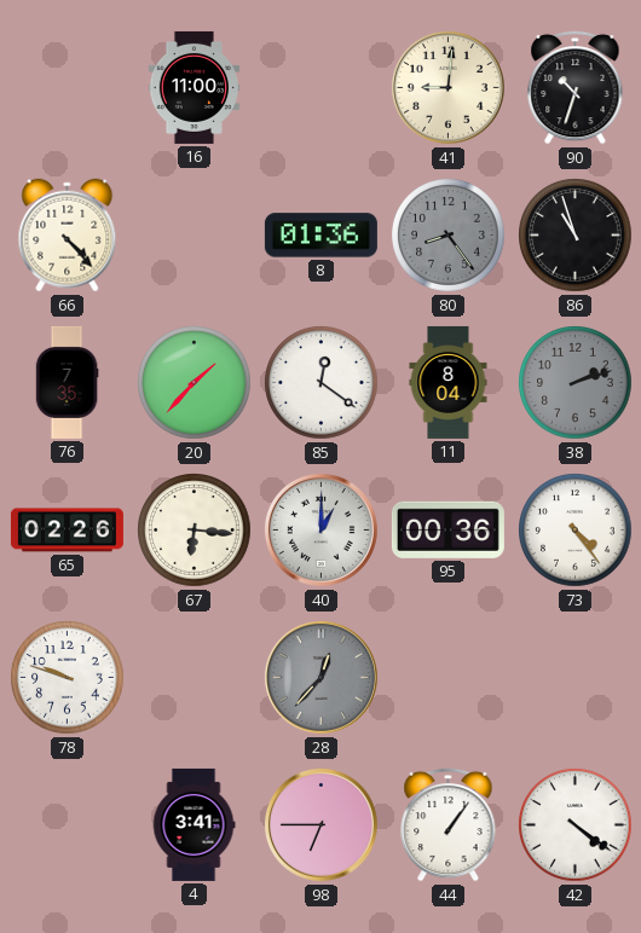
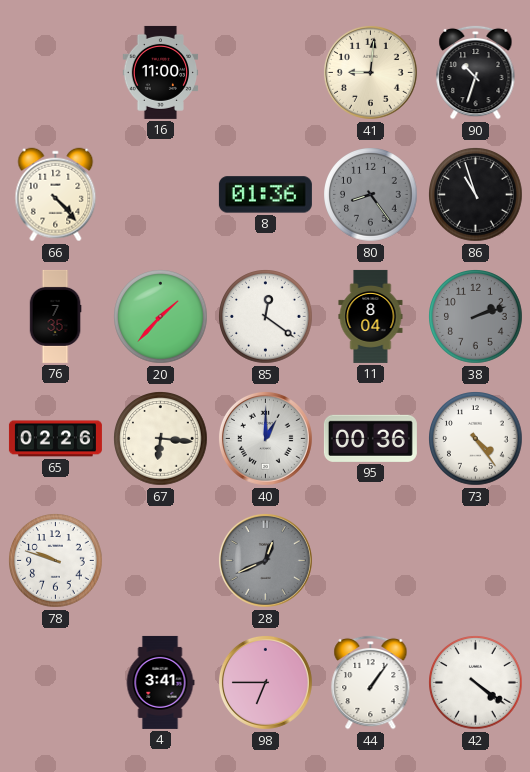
28: 12:37 -> 12:41
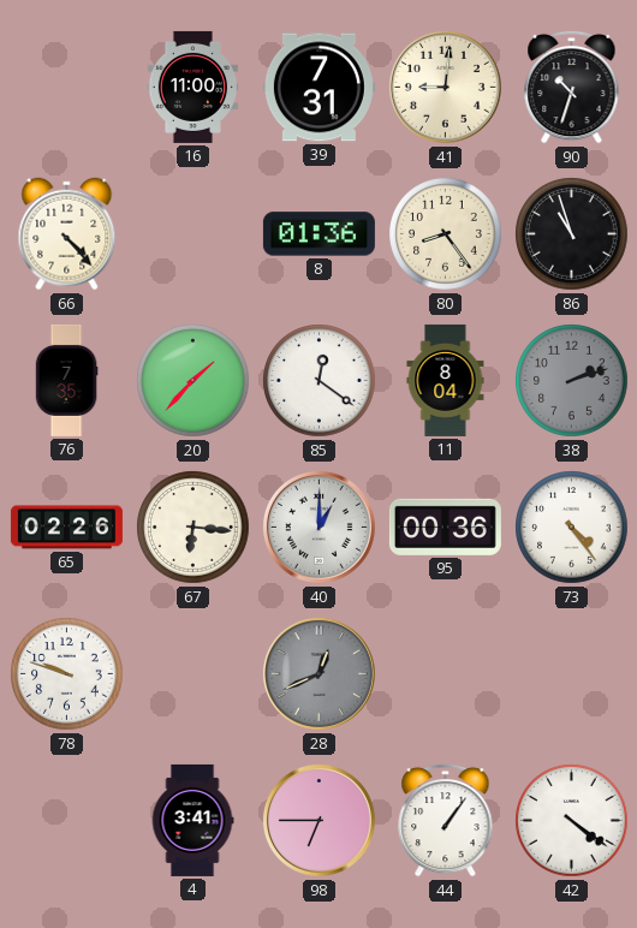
39: none -> 7:31
80 dial: grey -> cream
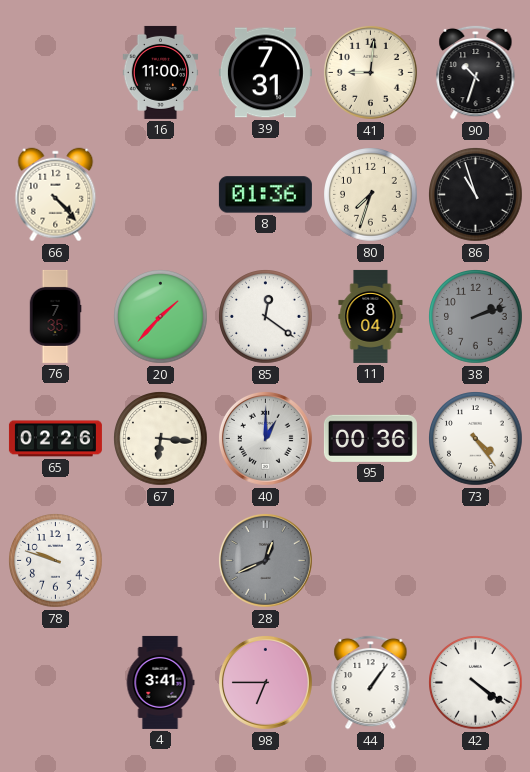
80: 8:24 -> 7:33
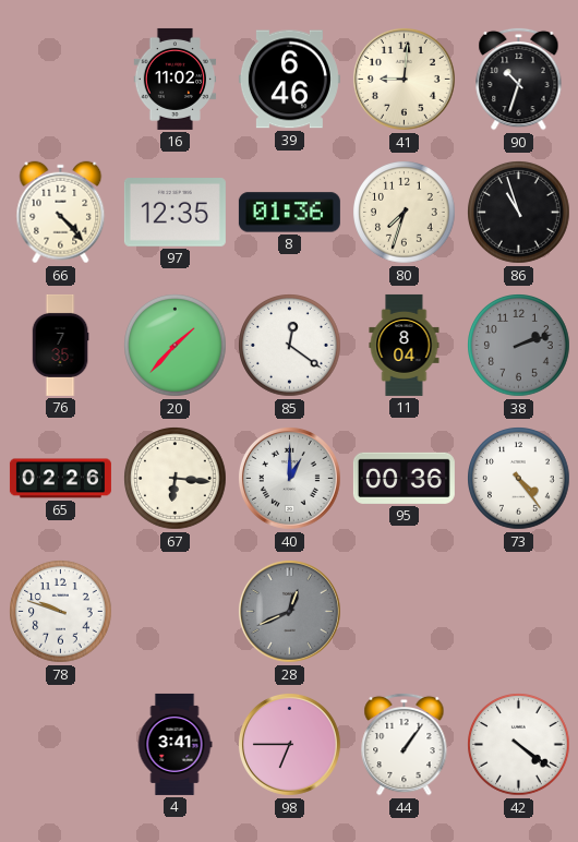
16: 11:00 -> 11:02
39: 7:31 -> 6:46
97: none -> 12:35
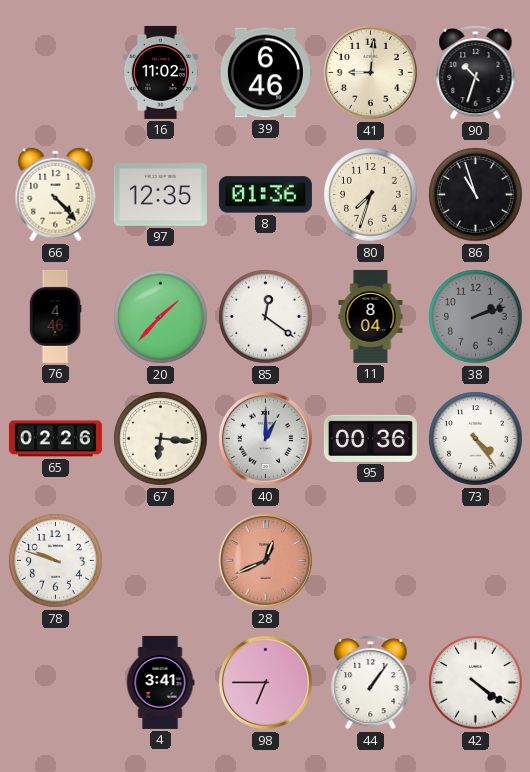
76: 7:35 -> 4:46
28 dial: grey -> salmon
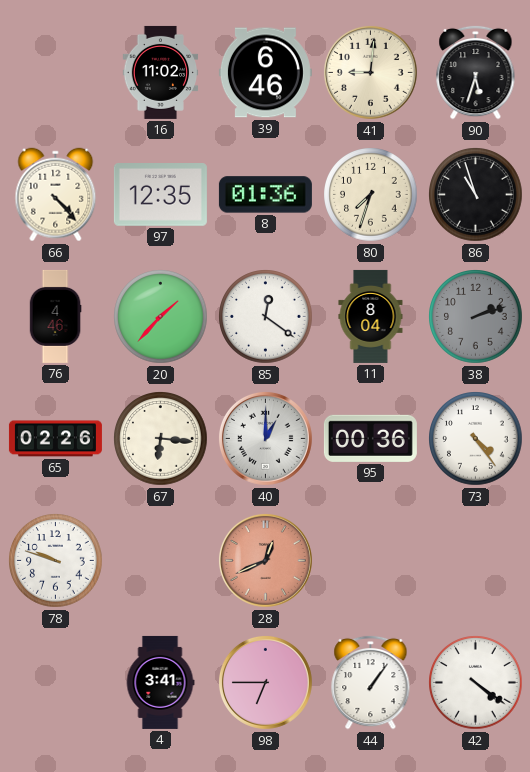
90: 10:33 -> 5:33
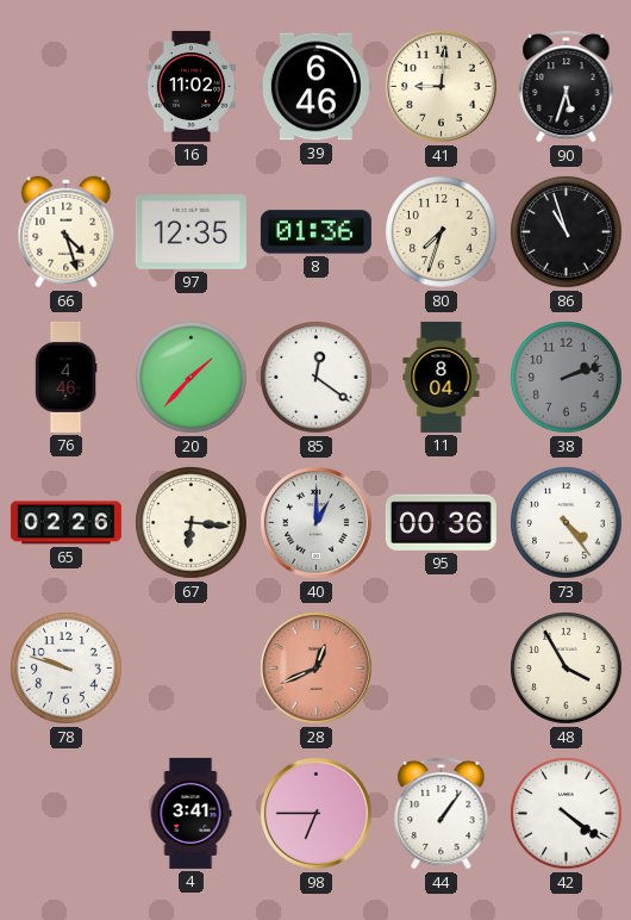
66: 4:23 -> 4:27
48: none -> 3:55
